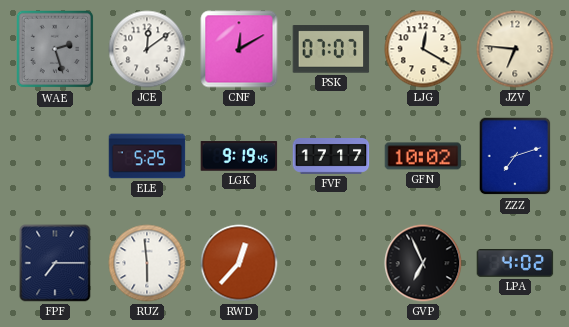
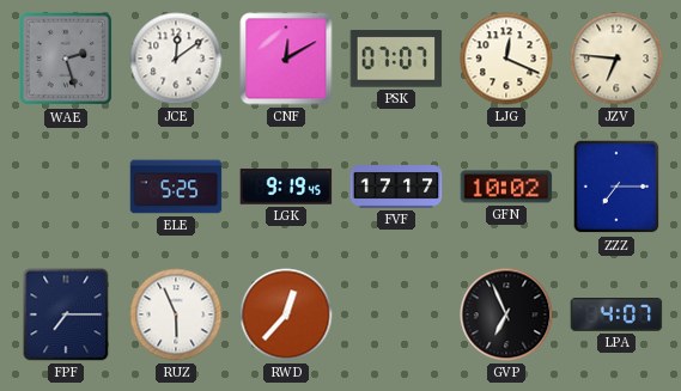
LJG: 12:20 -> 12:19
ZZZ: 7:12 -> 7:15
RUZ: 5:59 -> 5:56
LPA: 4:02 -> 4:07
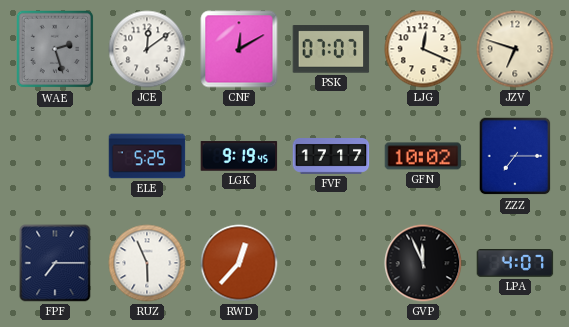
JZV: 6:46 -> 6:48
GVP: 6:56 -> 11:56
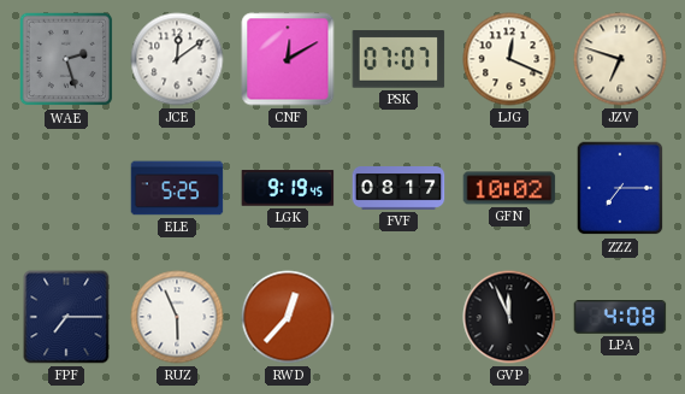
FVF: 17:17 -> 08:17
LPA: 4:07 -> 4:08
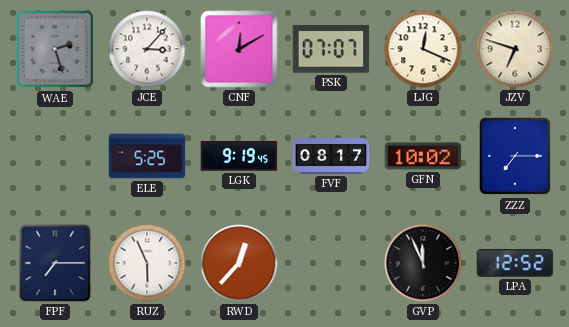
JCE: 12:09 -> 3:07
LPA: 4:08 -> 12:52
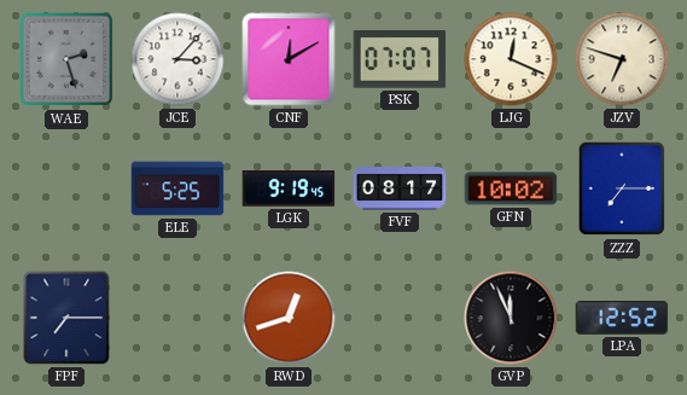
RUZ: 5:56 -> none
RWD: 12:37 -> 12:42
